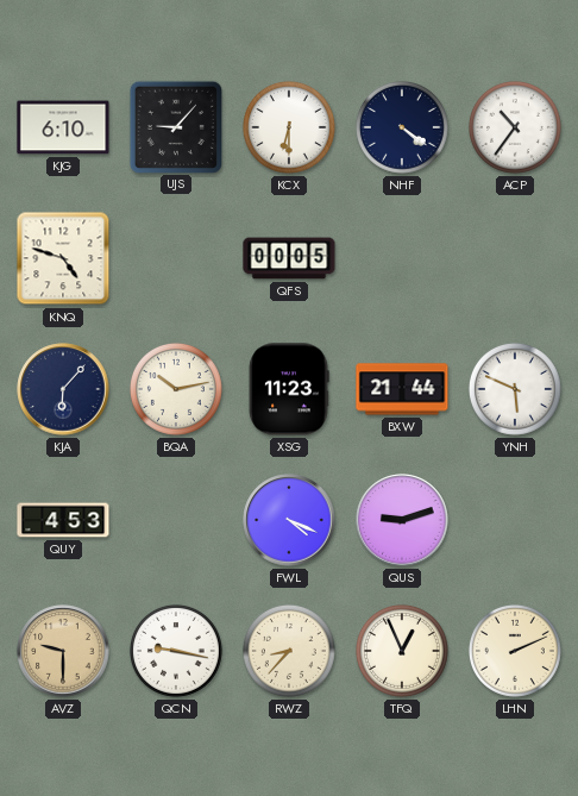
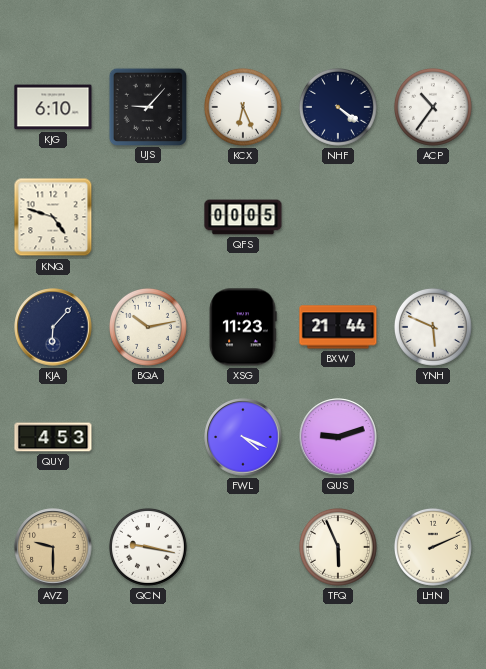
KCX: 6:30 -> 6:26
RWZ: 8:37 -> none
TFQ: 12:56 -> 5:56
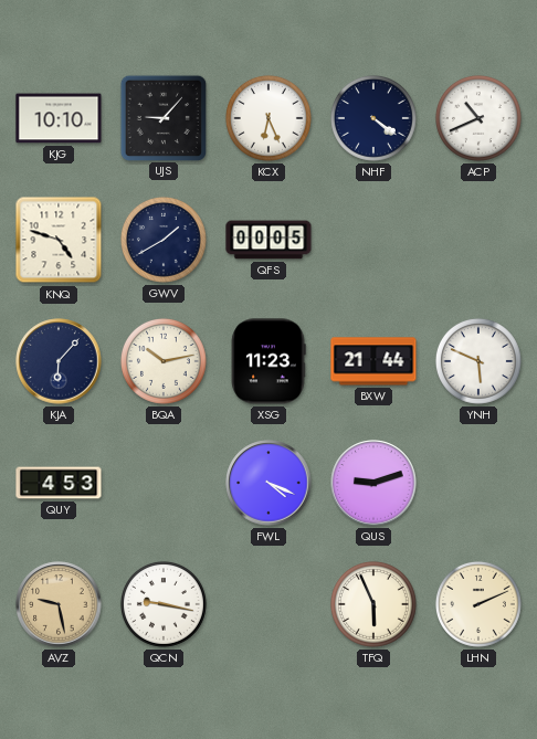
KJG: 6:10 -> 10:10
ACP: 10:36 -> 10:41
GWV: none -> 1:40
AVZ: 9:30 -> 9:28
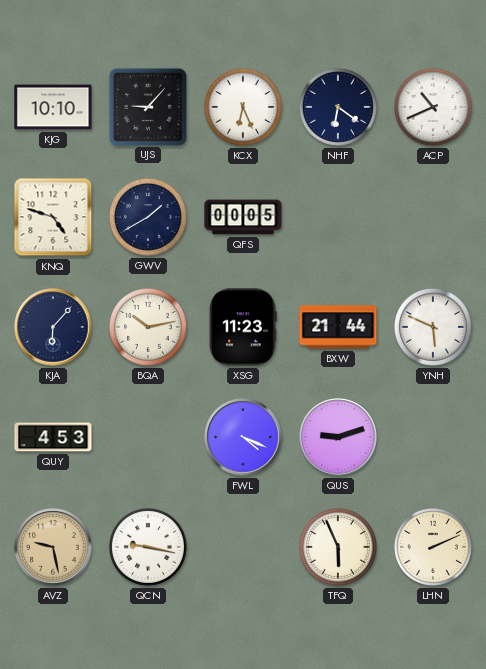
NHF: 4:21 -> 6:21
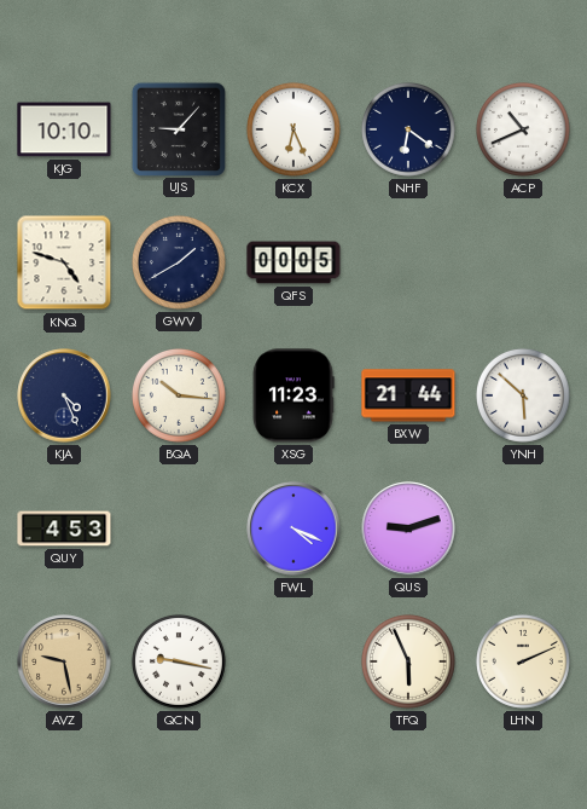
KJA: 6:07 -> 4:26
BQA: 10:13 -> 10:16
YNH: 5:49 -> 5:52
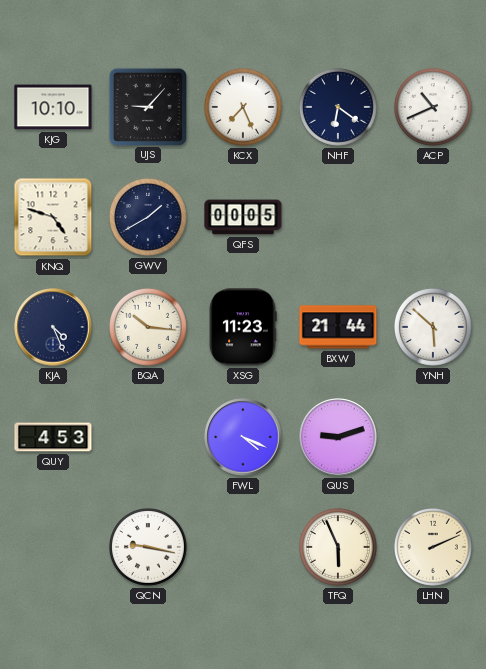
KCX: 6:26 -> 7:26
AVZ: 9:28 -> none
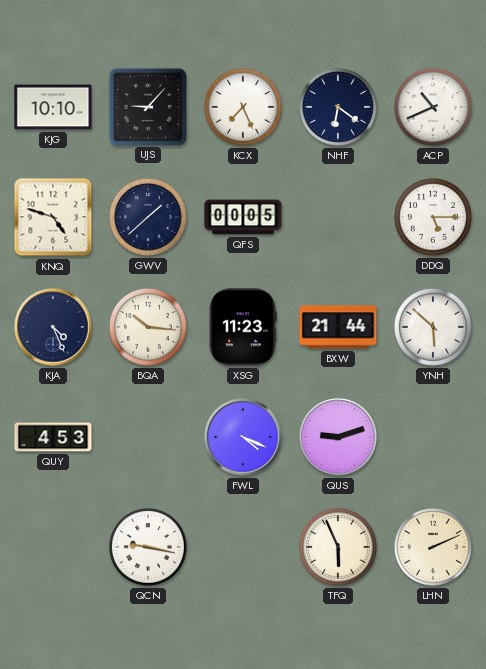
GWV: 1:40 -> 1:38
DDQ: none -> 5:15
